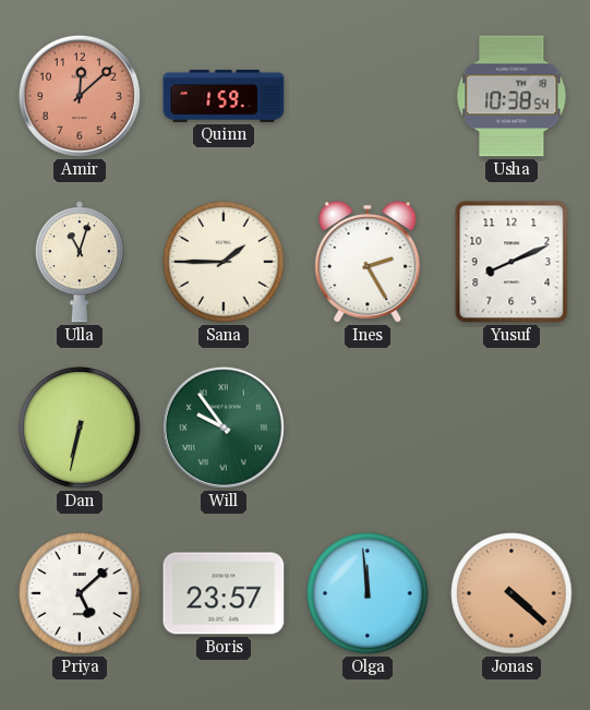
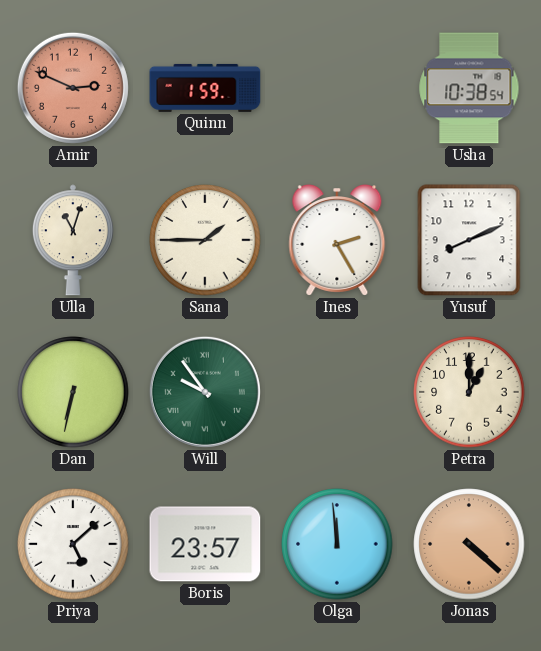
Amir: 12:08 -> 2:49
Petra: none -> 1:00
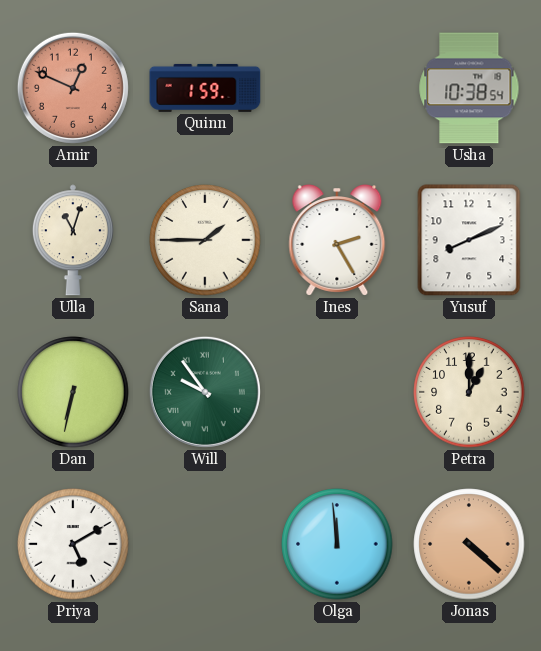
Amir: 2:49 -> 12:49
Priya: 5:08 -> 5:10
Boris: 23:57 -> none
